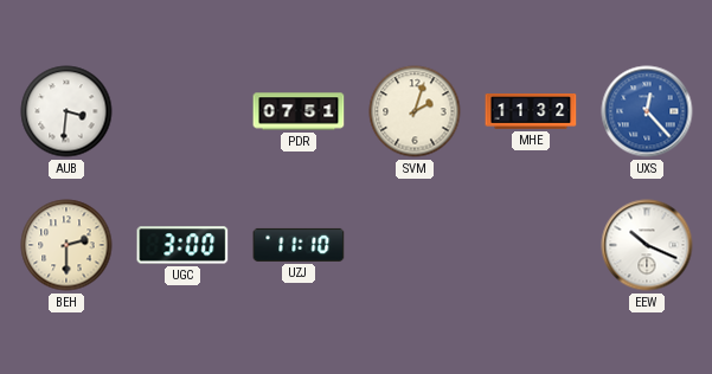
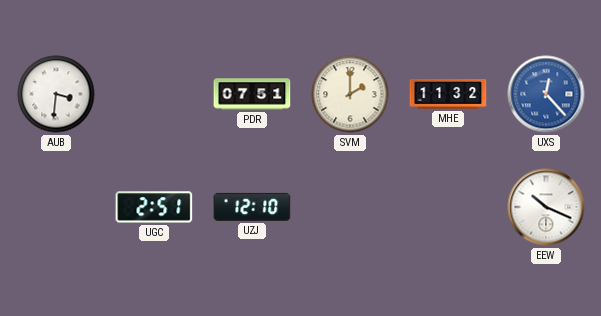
SVM: 2:03 -> 2:00
BEH: 2:30 -> none
UGC: 3:00 -> 2:51
UZJ: 11:10 -> 12:10
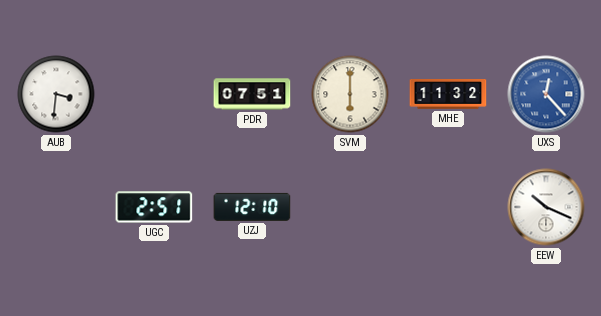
SVM: 2:00 -> 6:00
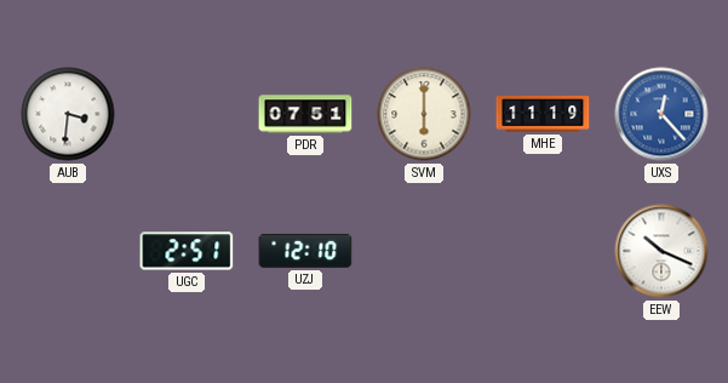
MHE: 11:32 -> 11:19
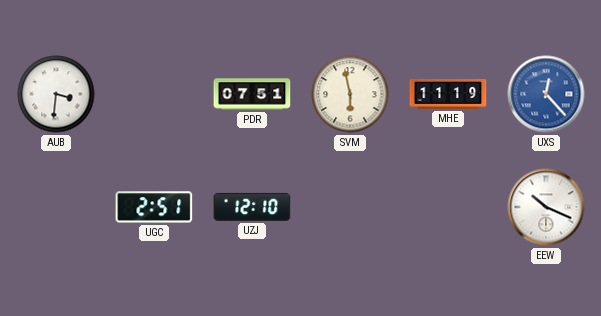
SVM: 6:00 -> 5:58
